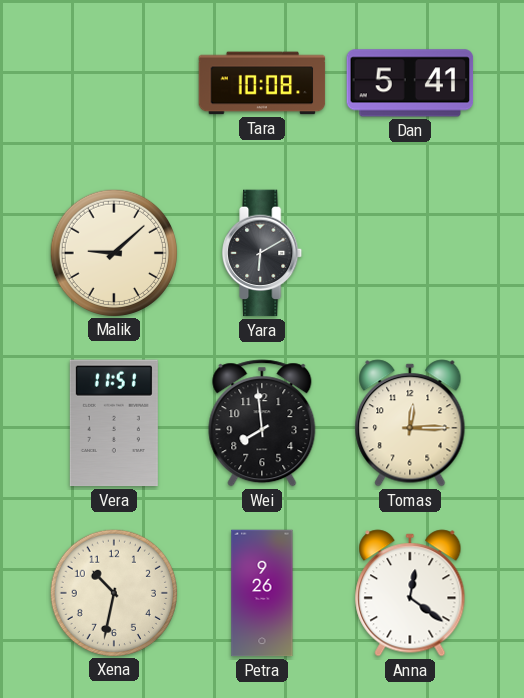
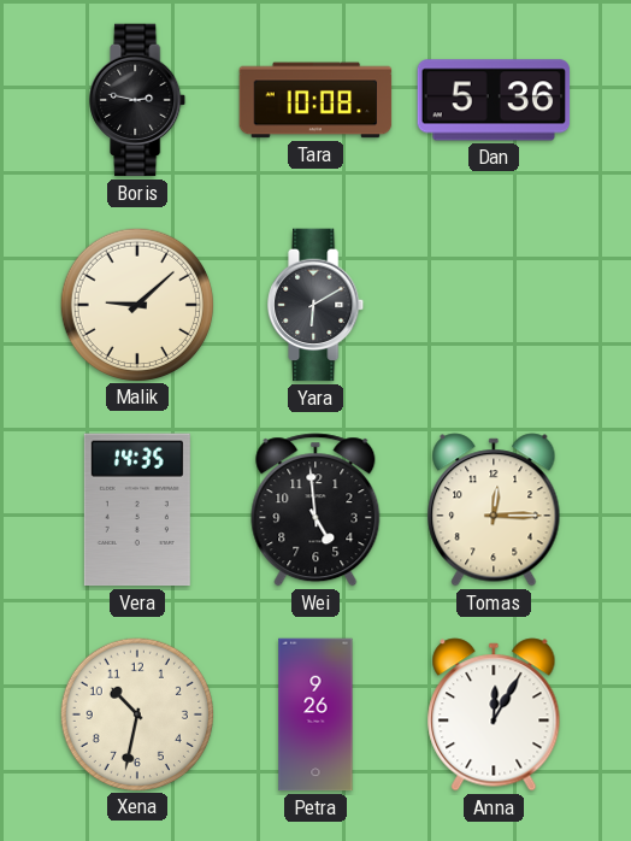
Boris: none -> 2:47
Dan: 5:41 -> 5:36
Vera: 11:51 -> 14:35
Wei: 7:59 -> 4:59
Anna: 12:21 -> 12:05
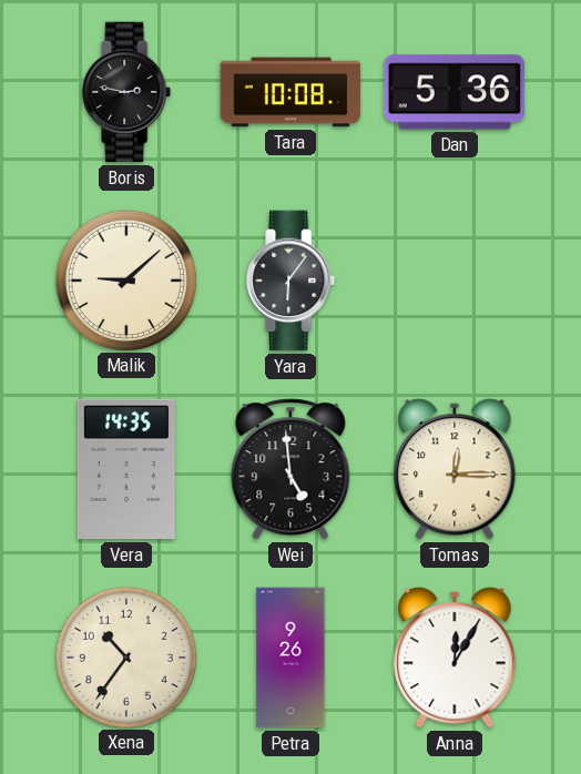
Yara: 6:10 -> 6:06
Xena: 10:32 -> 10:36
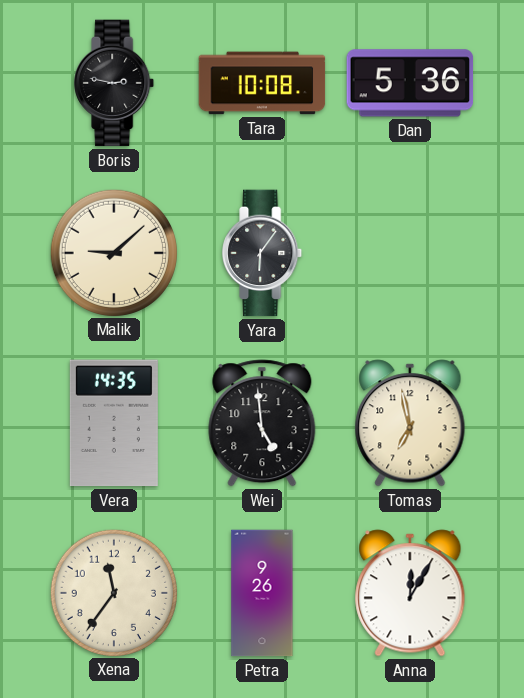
Tomas: 12:15 -> 6:58
Xena: 10:36 -> 11:36
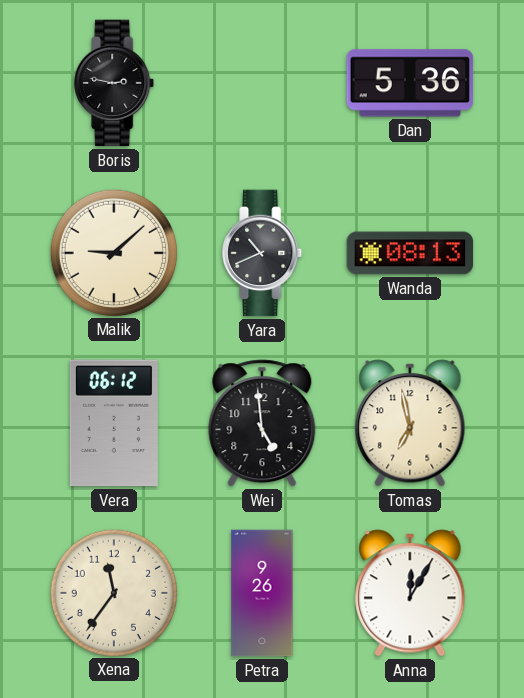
Tara: 10:08 -> none
Yara: 6:06 -> 10:41
Wanda: none -> 08:13
Vera: 14:35 -> 06:12
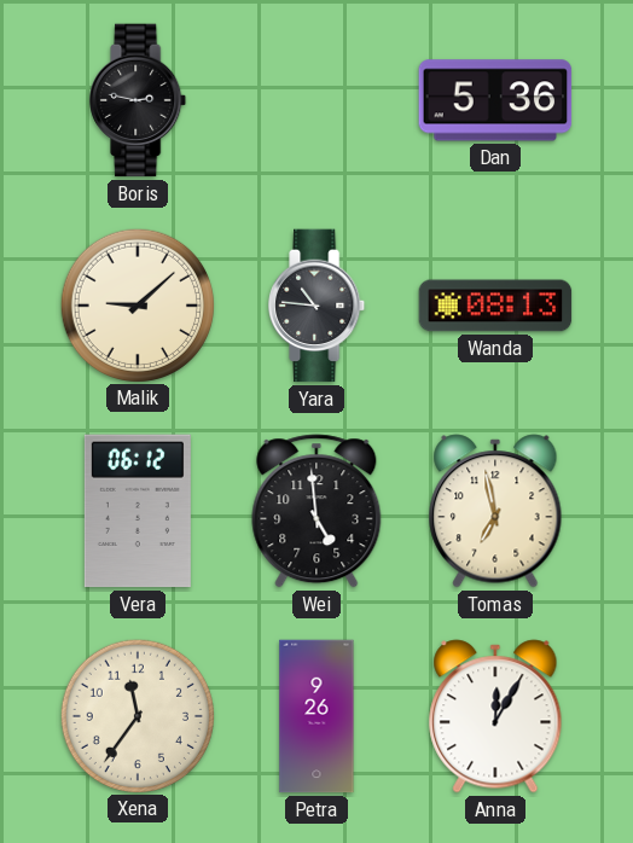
Yara: 10:41 -> 10:46
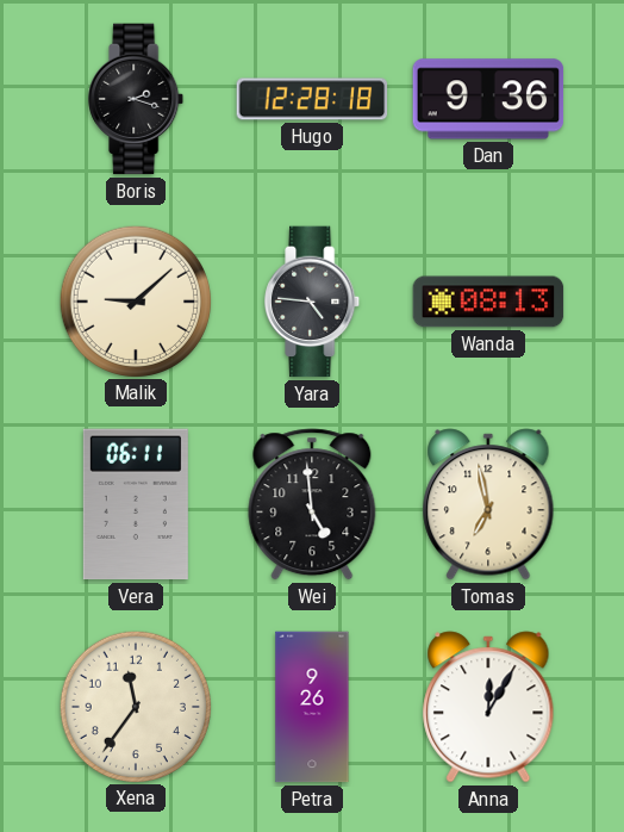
Boris: 2:47 -> 2:18
Hugo: none -> 12:28
Dan: 5:36 -> 9:36
Yara: 10:46 -> 4:46
Vera: 06:12 -> 06:11
